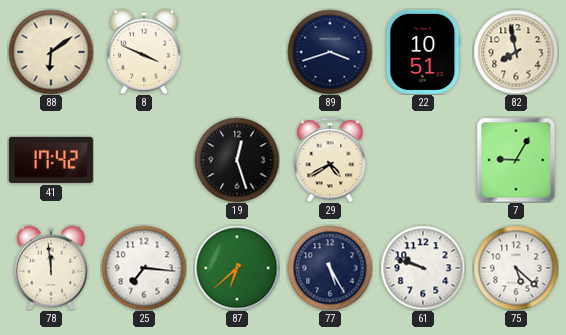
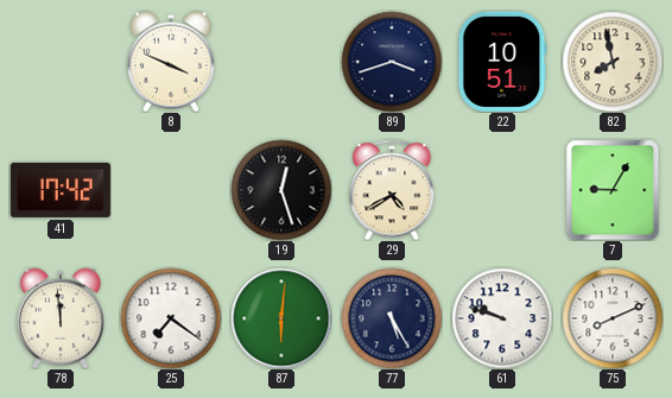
88: 6:09 -> none
25: 7:16 -> 7:21
87: 6:38 -> 6:01
75: 5:22 -> 8:11
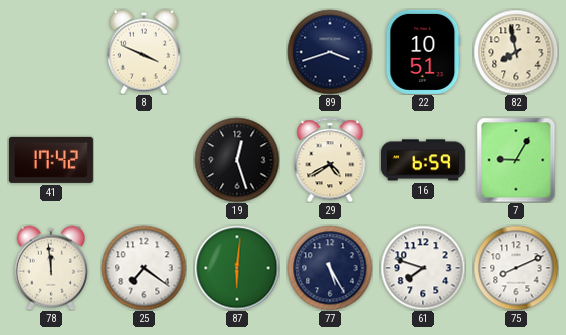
16: none -> 6:59
61: 9:48 -> 7:48
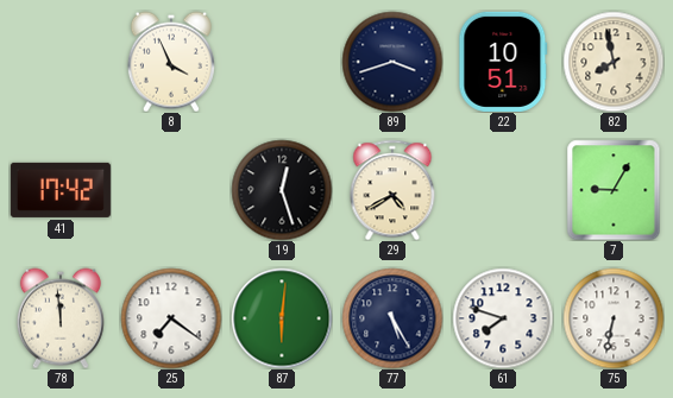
8: 3:49 -> 3:56
16: 6:59 -> none
75: 8:11 -> 6:32
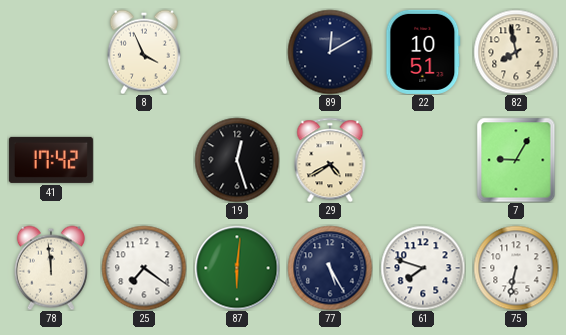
89: 3:42 -> 12:10
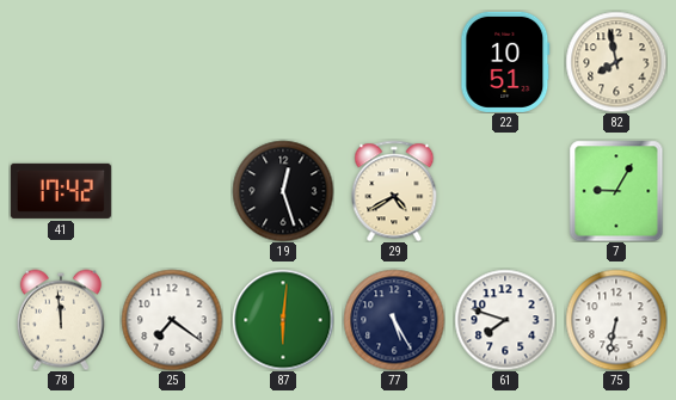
8: 3:56 -> none
89: 12:10 -> none
